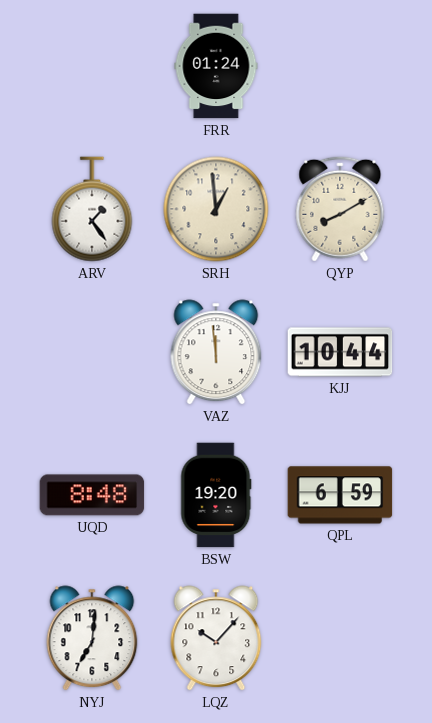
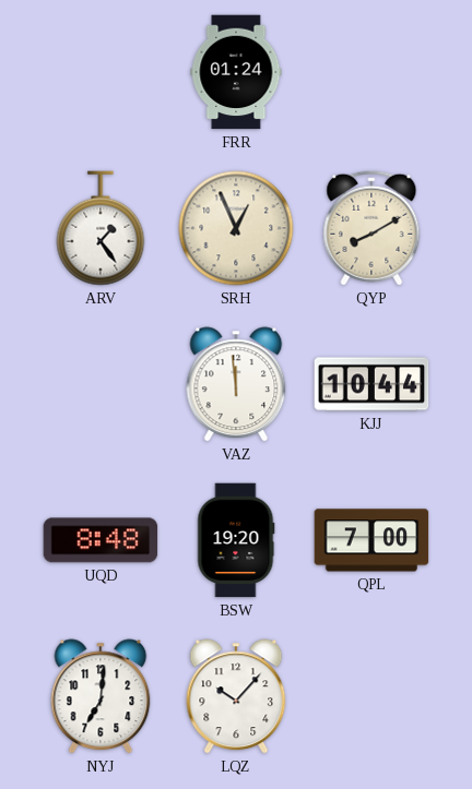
SRH: 12:59 -> 12:56
QPL: 6:59 -> 7:00
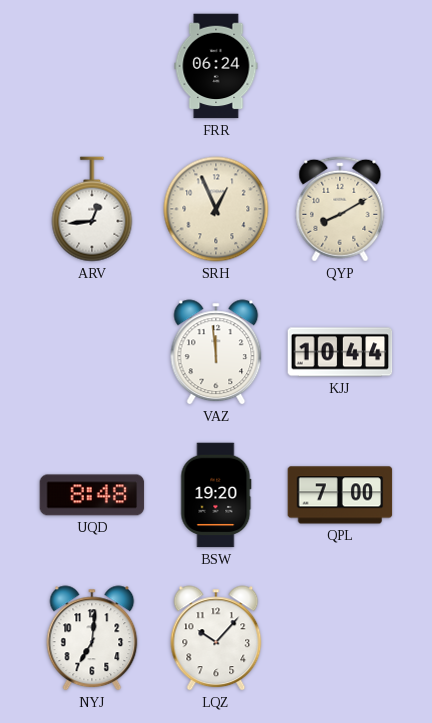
FRR: 01:24 -> 06:24
ARV: 1:24 -> 12:44
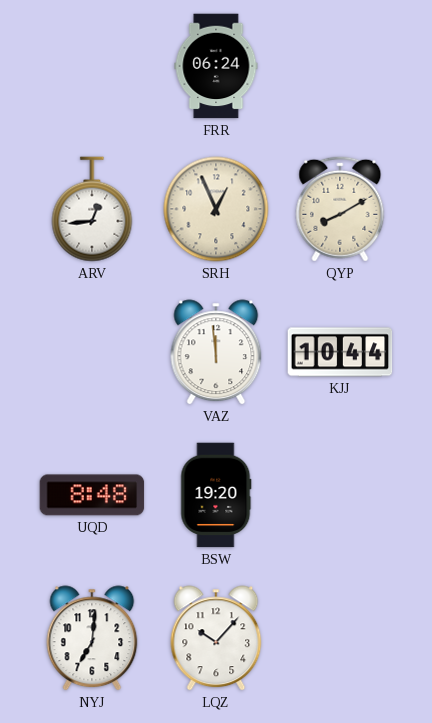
QPL: 7:00 -> none
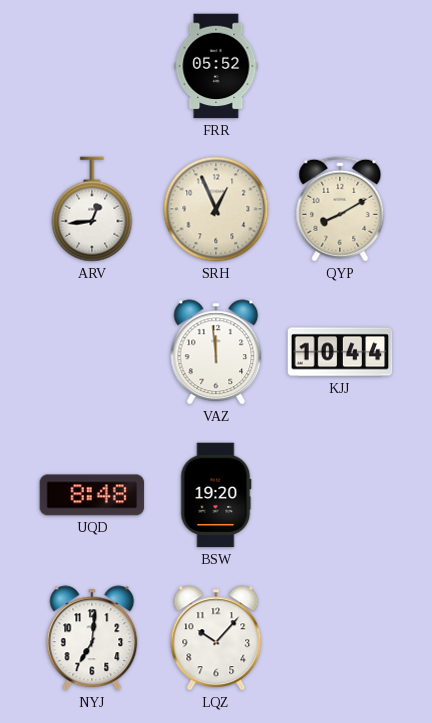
FRR: 06:24 -> 05:52
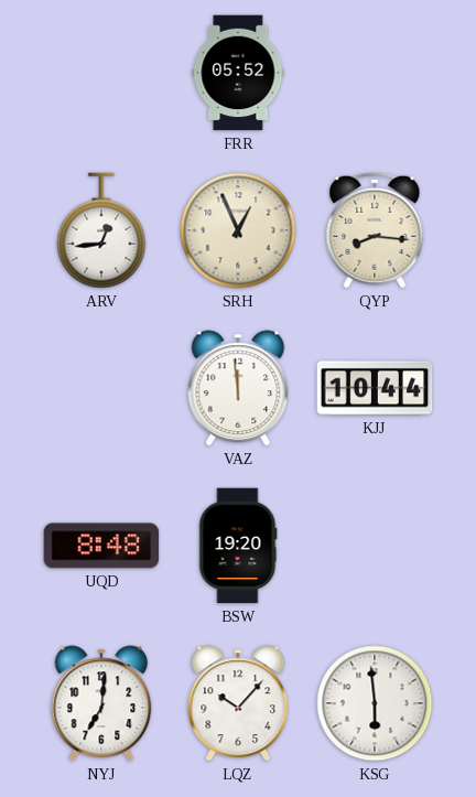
QYP: 8:10 -> 8:16
KSG: none -> 5:59
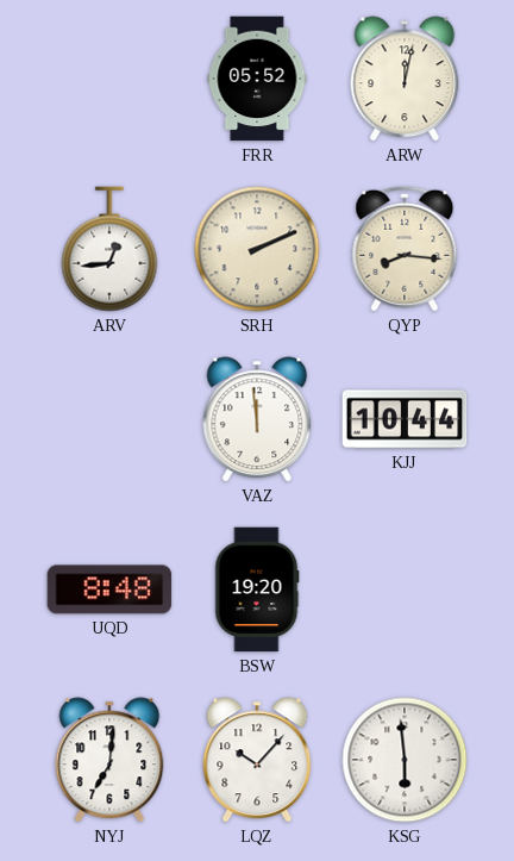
ARW: none -> 12:02
SRH: 12:56 -> 2:11
